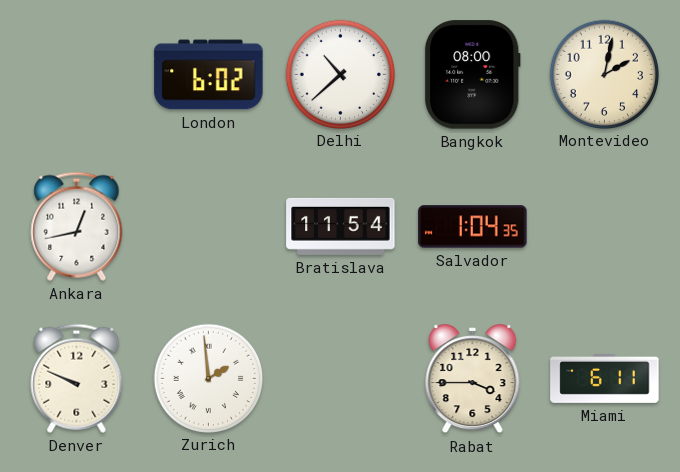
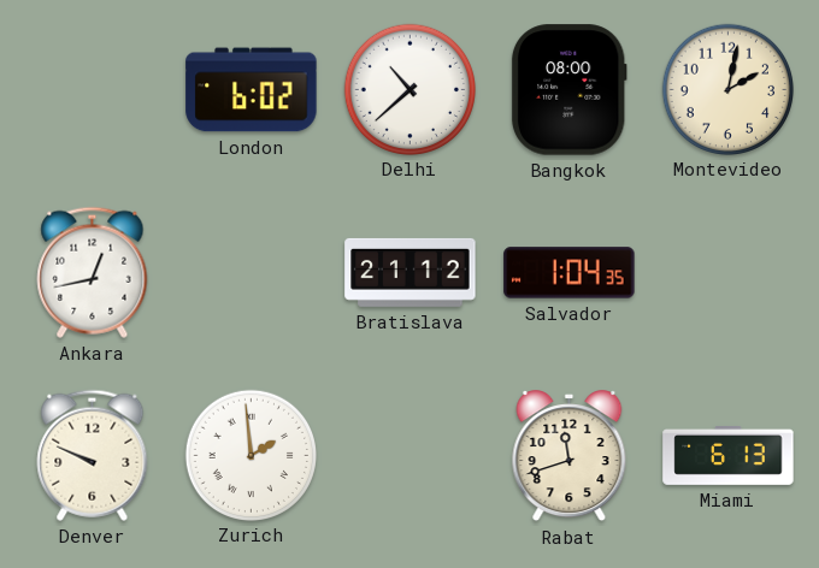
Bratislava: 11:54 -> 21:12
Rabat: 3:45 -> 11:42
Miami: 6:11 -> 6:13
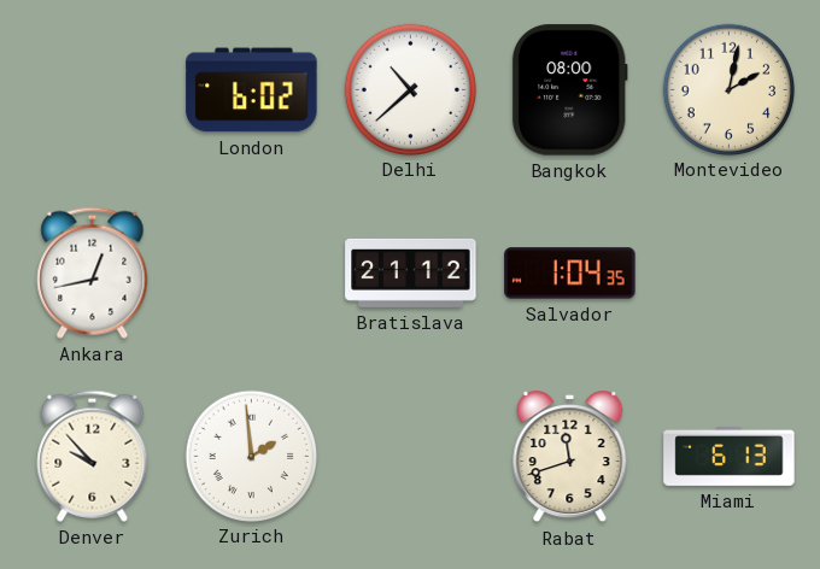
Denver: 9:49 -> 9:53
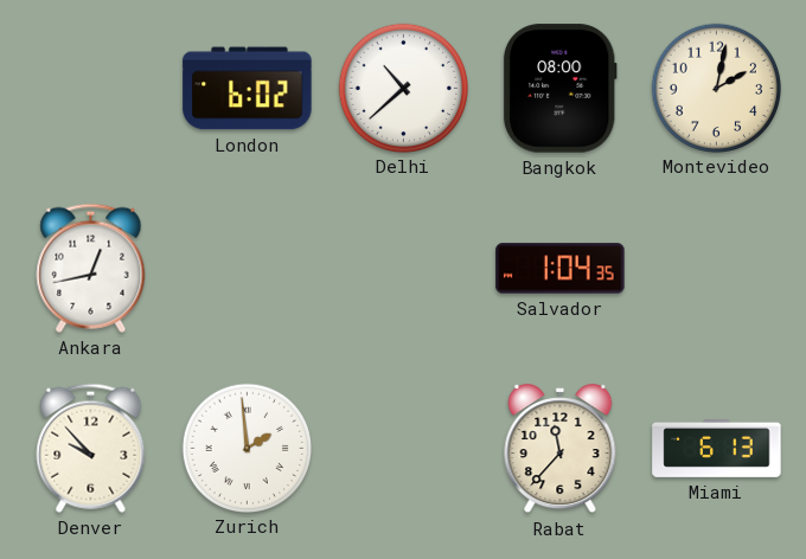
Bratislava: 21:12 -> none
Rabat: 11:42 -> 11:37
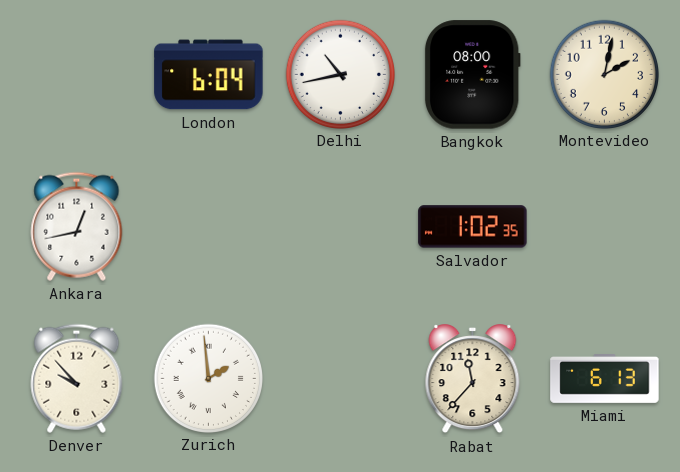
London: 6:02 -> 6:04
Delhi: 10:38 -> 10:43
Salvador: 1:04 -> 1:02
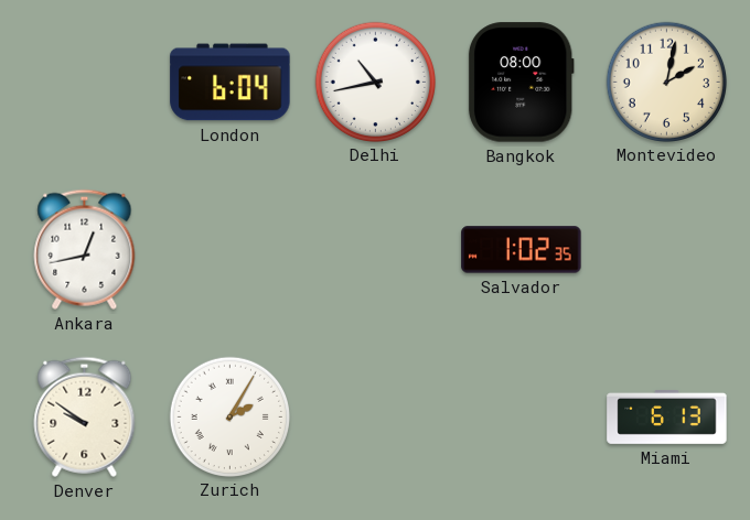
Denver: 9:53 -> 9:51
Zurich: 1:59 -> 2:05
Rabat: 11:37 -> none
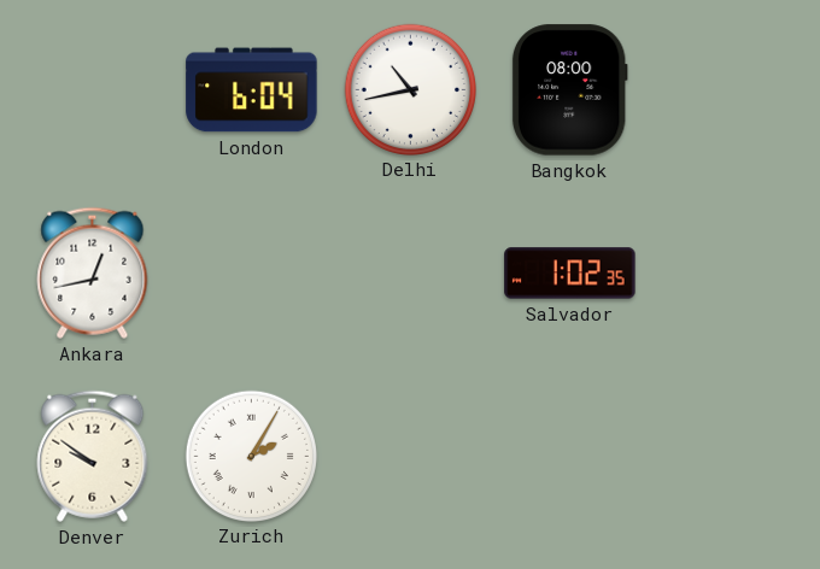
Montevideo: 2:02 -> none
Miami: 6:13 -> none
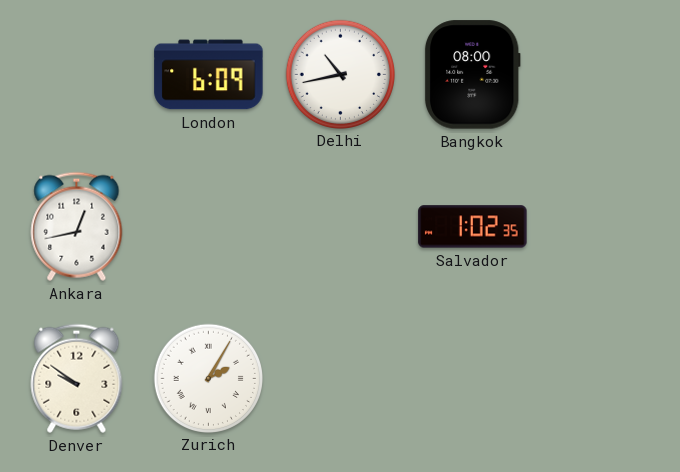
London: 6:04 -> 6:09
